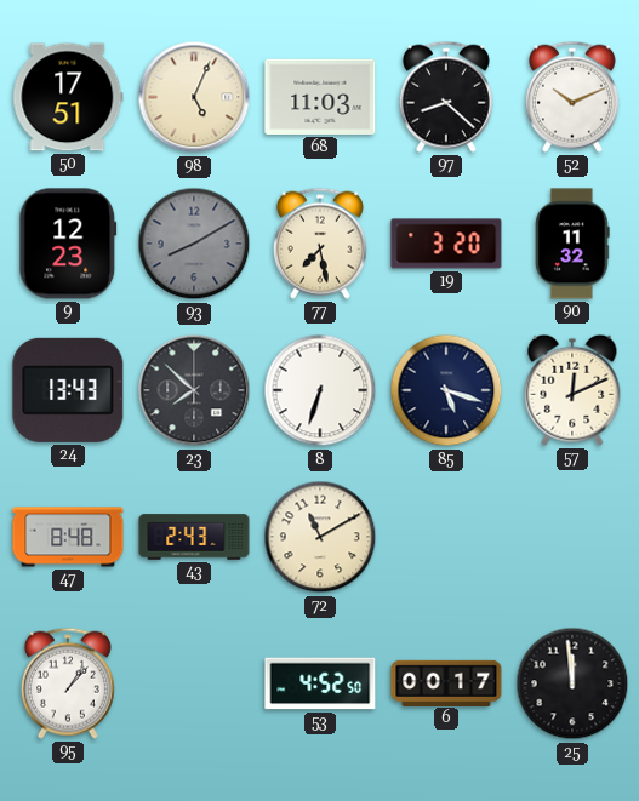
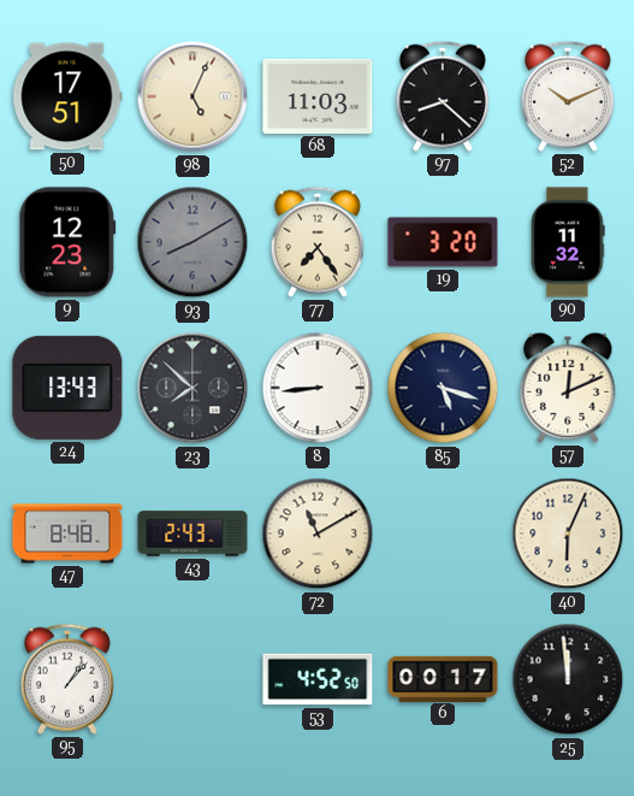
77: 7:28 -> 7:24
8: 6:33 -> 8:44
40: none -> 6:04
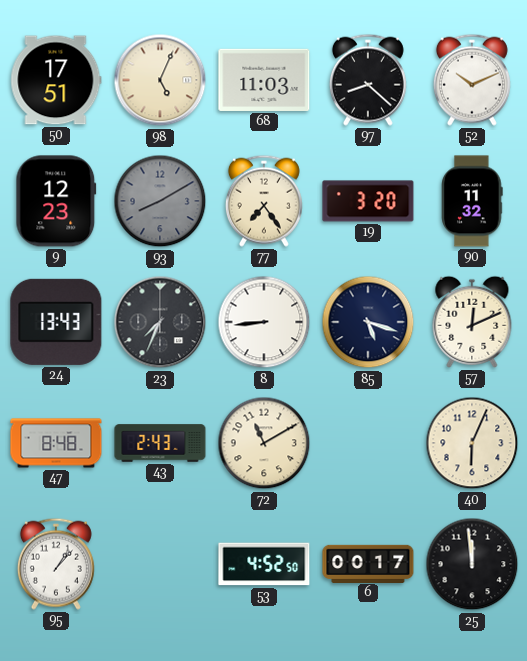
23: 7:52 -> 7:34
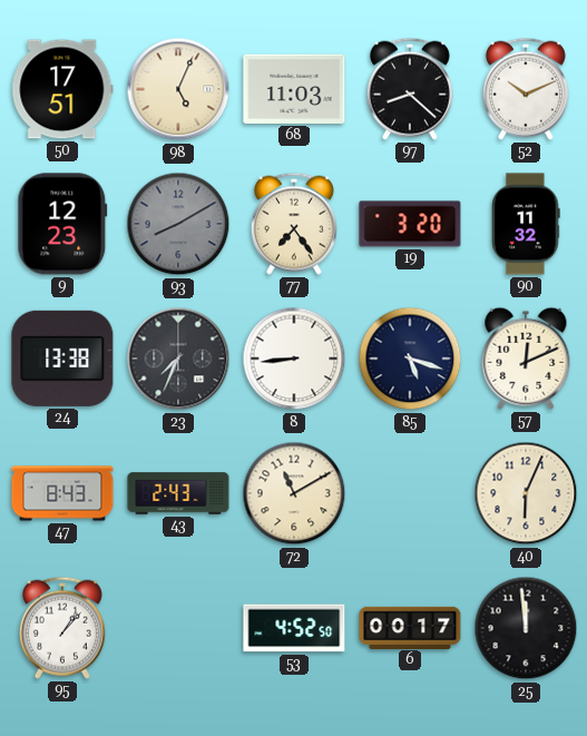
24: 13:43 -> 13:38
47: 8:48 -> 8:43
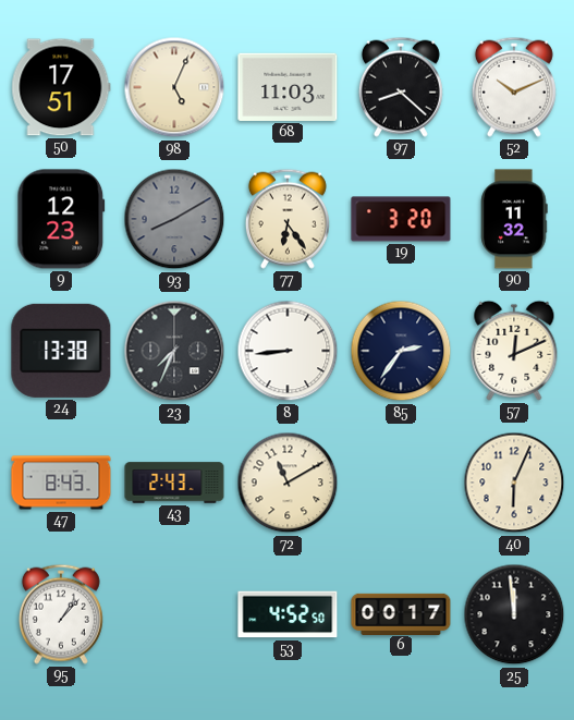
77: 7:24 -> 6:24
85: 5:18 -> 2:36
